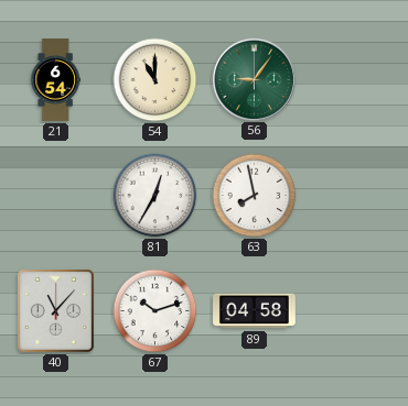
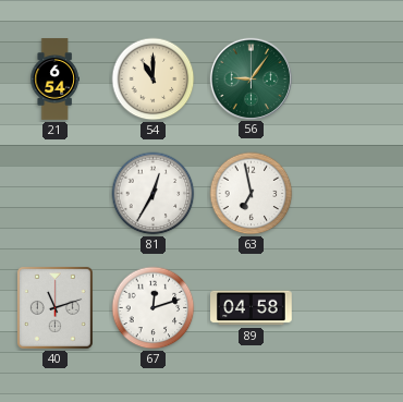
63: 7:58 -> 6:58
40: 11:07 -> 11:12
67: 10:12 -> 12:12
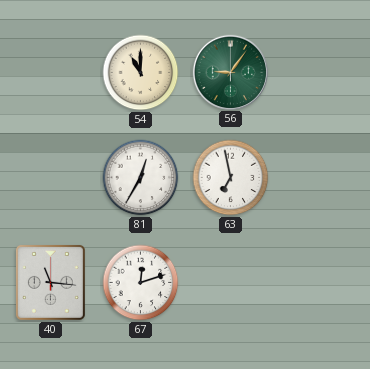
21: 6:54 -> none
40: 11:12 -> 11:16
89: 04:58 -> none
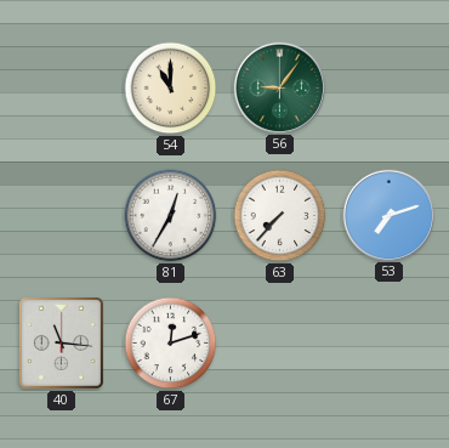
63: 6:58 -> 7:37
53: none -> 7:12
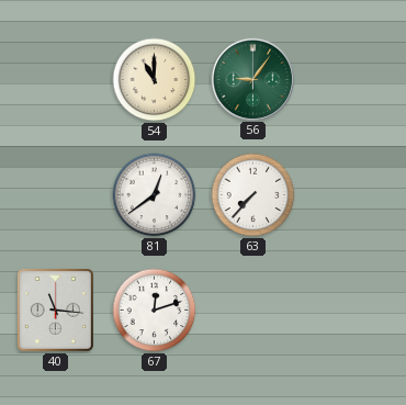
81: 12:35 -> 12:39
53: 7:12 -> none
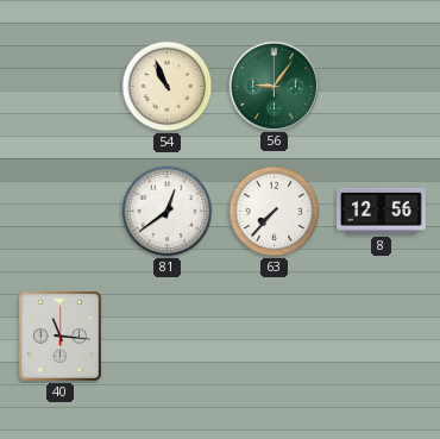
54: 11:00 -> 10:56
8: none -> 12:56
67: 12:12 -> none
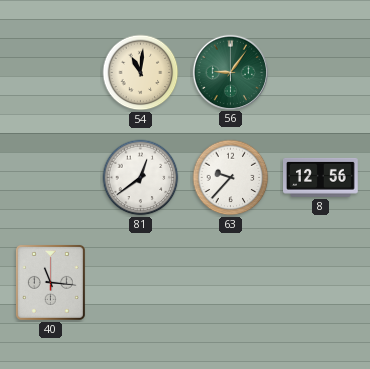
54: 10:56 -> 11:01
63: 7:37 -> 9:37
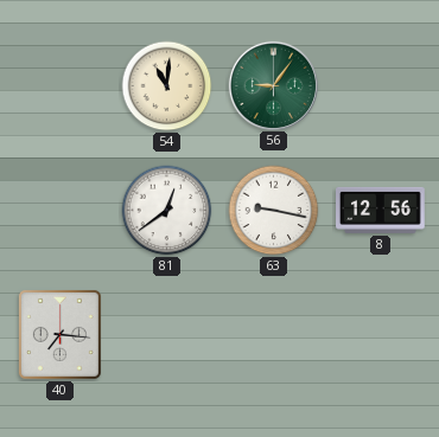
63: 9:37 -> 9:17
40: 11:16 -> 7:16
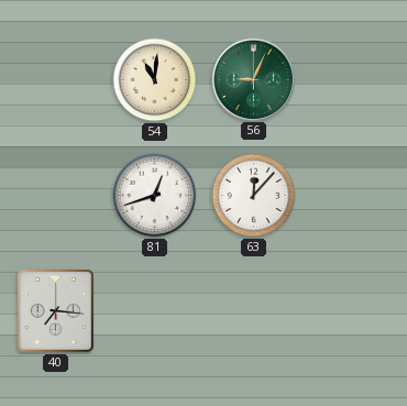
56: 9:06 -> 9:04
81: 12:39 -> 12:42
63: 9:17 -> 12:07
8: 12:56 -> none
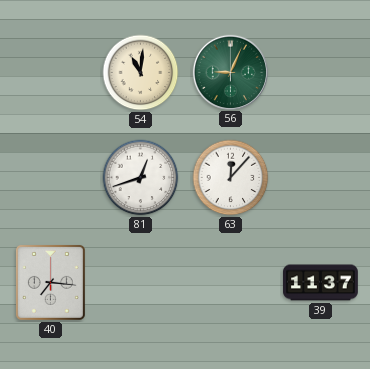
39: none -> 11:37
